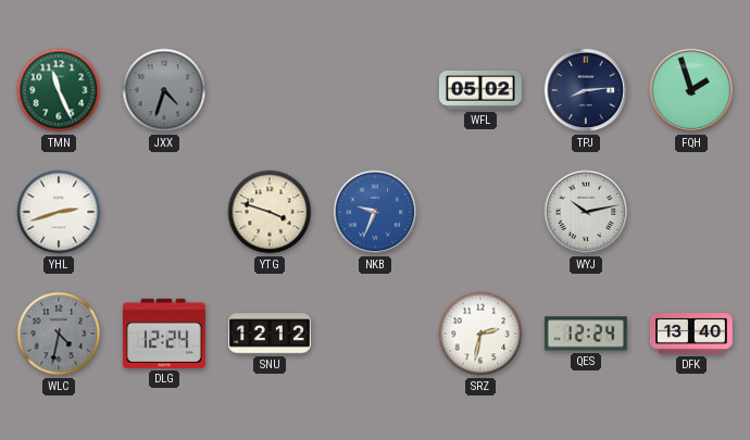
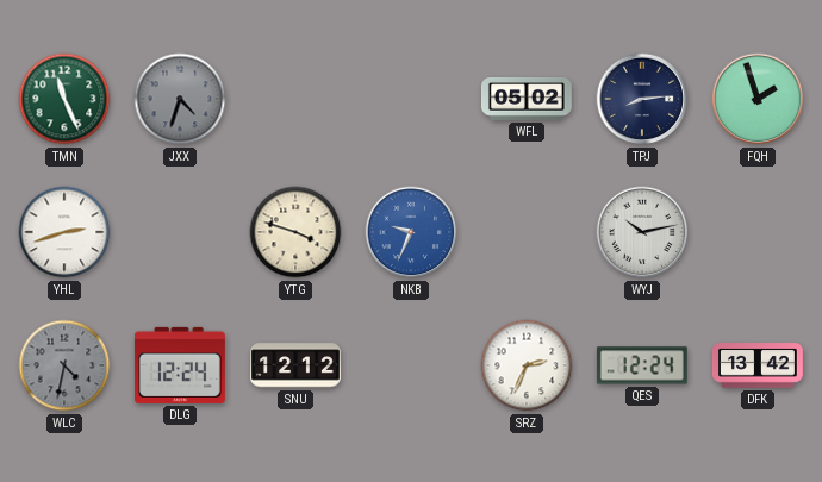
SRZ: 2:32 -> 2:34
DFK: 13:40 -> 13:42
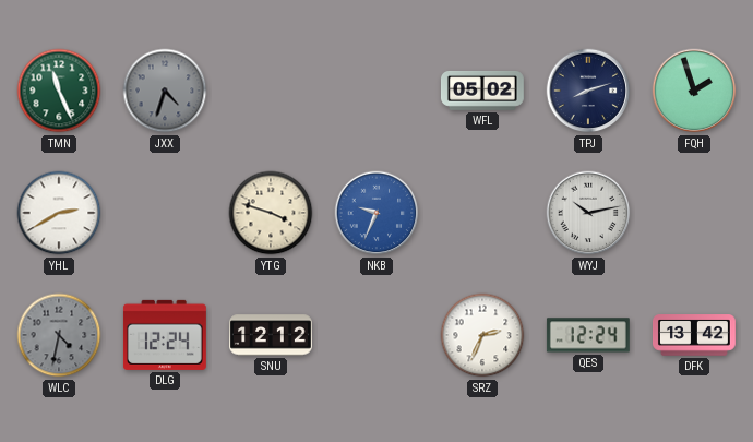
TPJ: 8:14 -> 8:12
YHL: 2:42 -> 2:40
